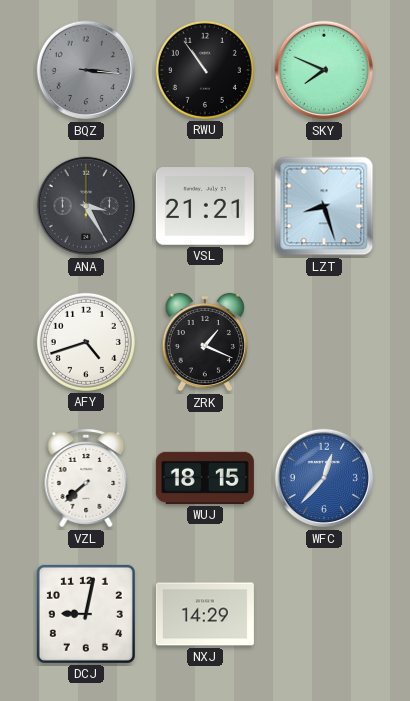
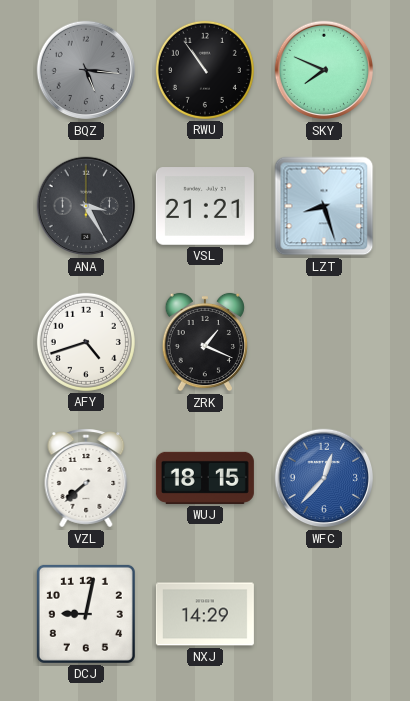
BQZ: 3:16 -> 5:16
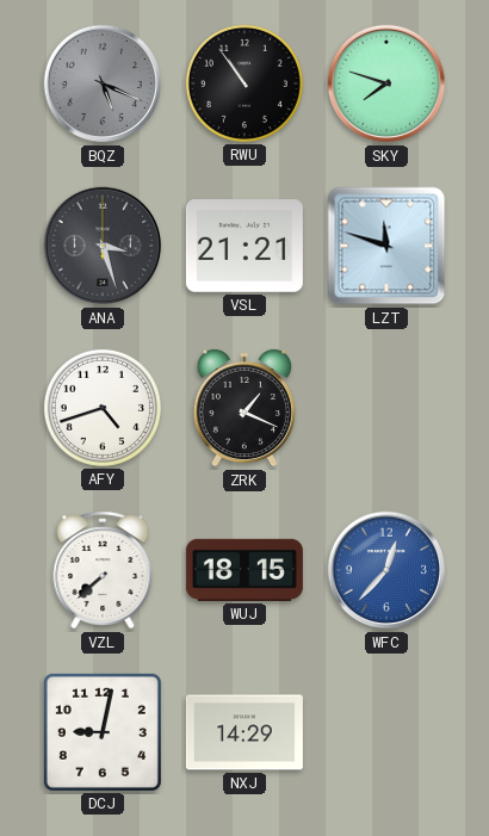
BQZ: 5:16 -> 5:19
SKY: 7:49 -> 7:48
ANA: 3:25 -> 3:27
LZT: 8:27 -> 11:48
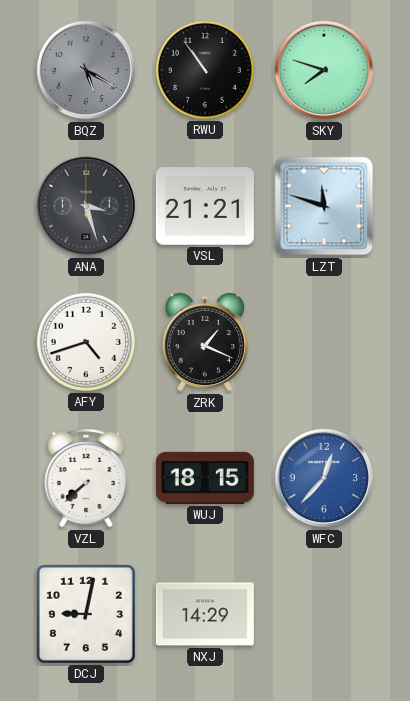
BQZ: 5:19 -> 5:20
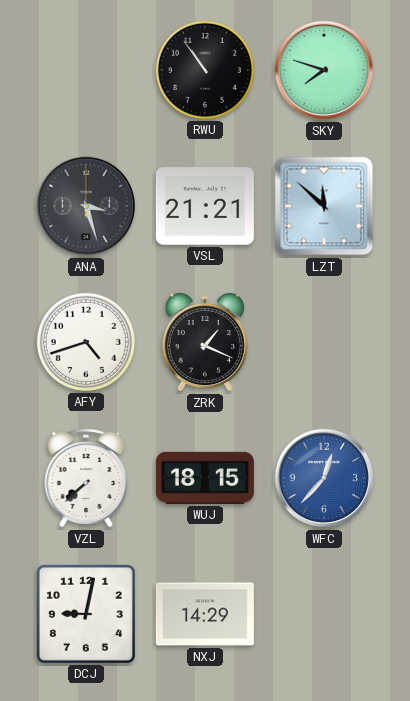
BQZ: 5:20 -> none
LZT: 11:48 -> 11:52
